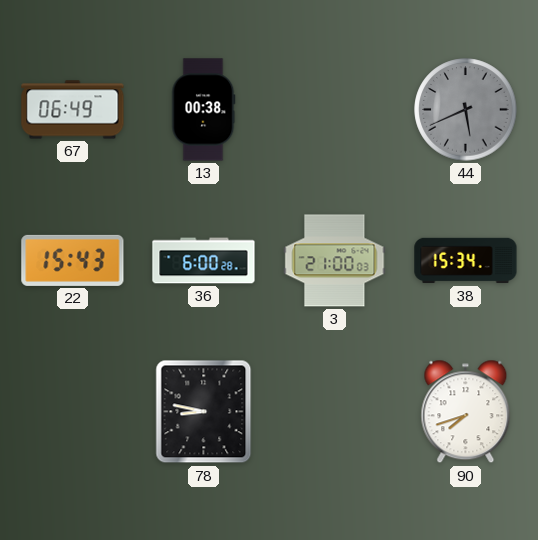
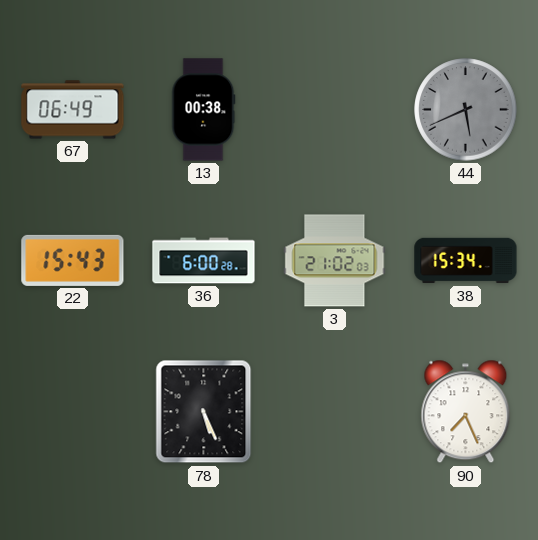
3: 21:00 -> 21:02
78: 8:47 -> 5:26
90: 7:42 -> 7:26
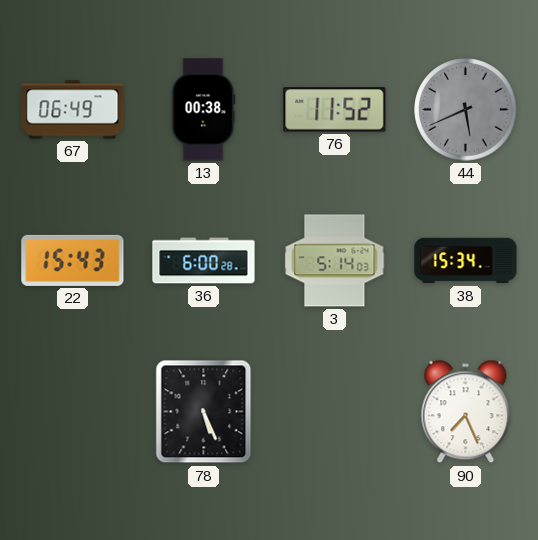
76: none -> 11:52
3: 21:02 -> 5:14
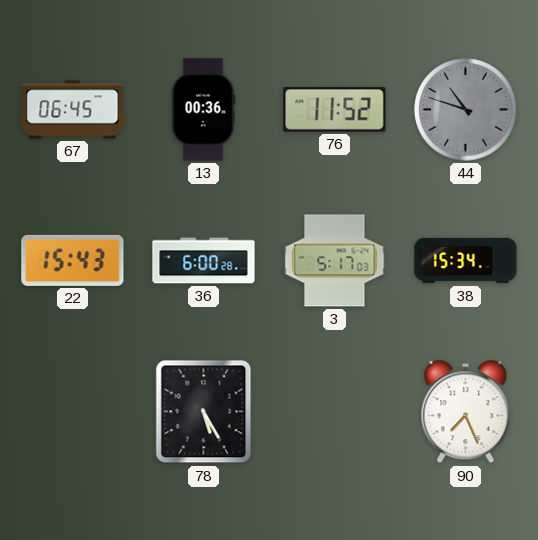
67: 06:49 -> 06:45
13: 00:38 -> 00:36
44: 5:41 -> 10:48
3: 5:14 -> 5:17
78: 5:26 -> 5:25
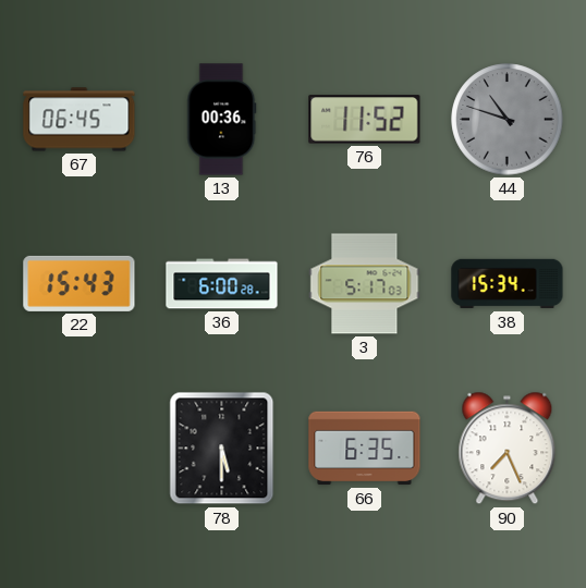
78: 5:25 -> 5:30
66: none -> 6:35
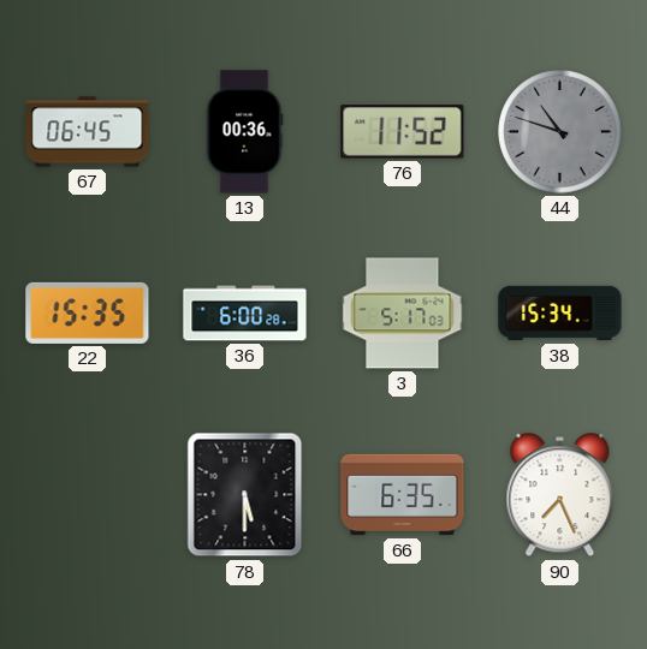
22: 15:43 -> 15:35
